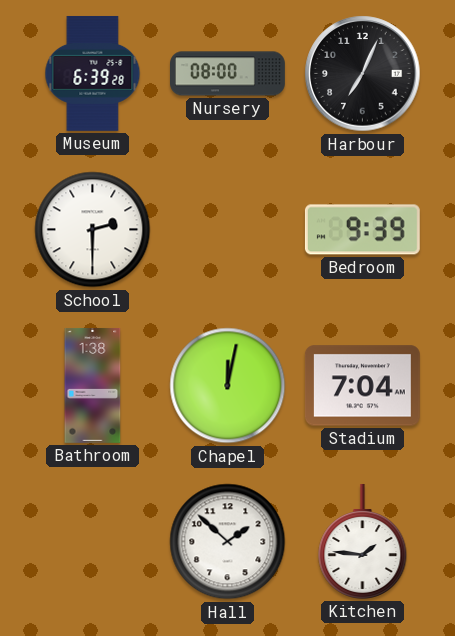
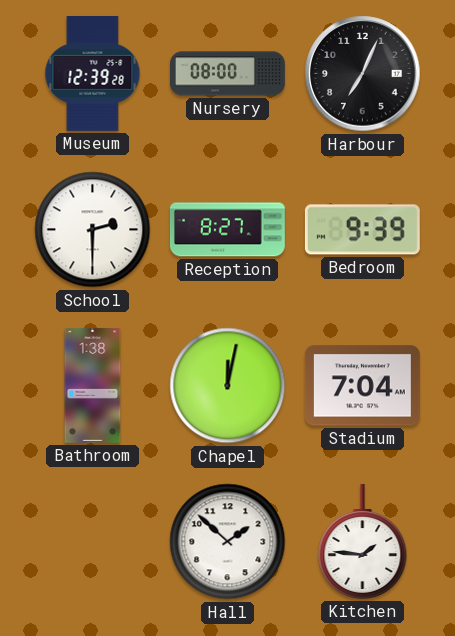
Museum: 6:39 -> 12:39
Reception: none -> 8:27
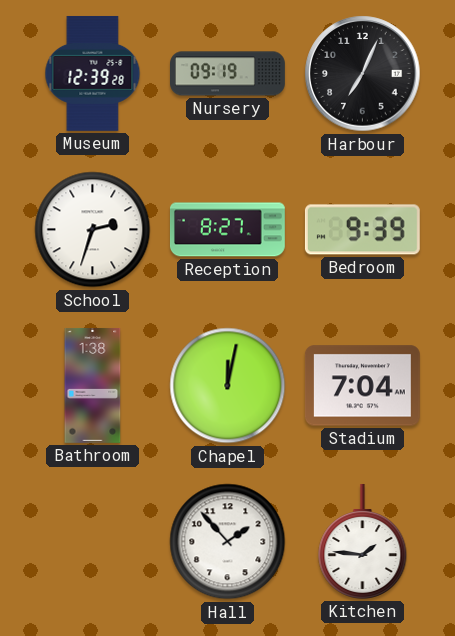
Nursery: 08:00 -> 09:19
School: 2:30 -> 2:33
Hall: 1:52 -> 1:53
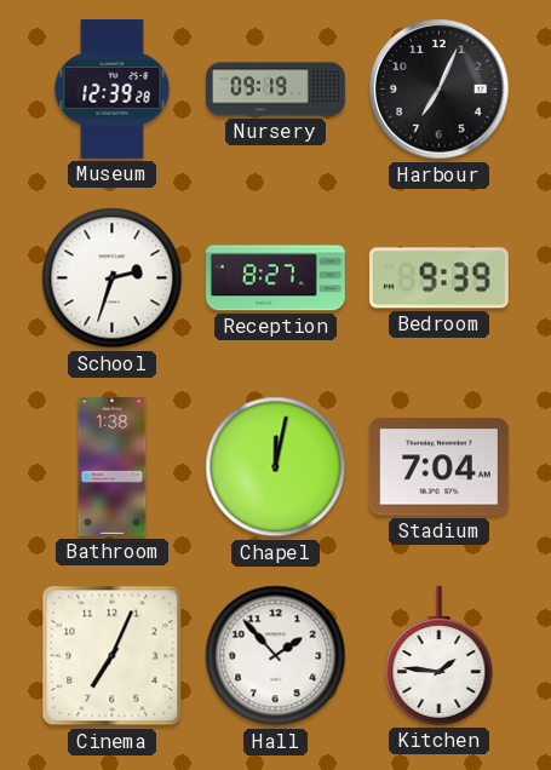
Cinema: none -> 7:04
